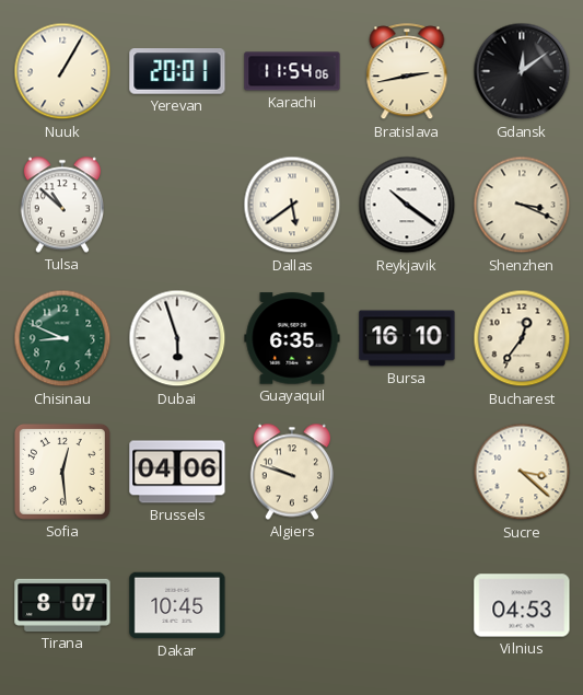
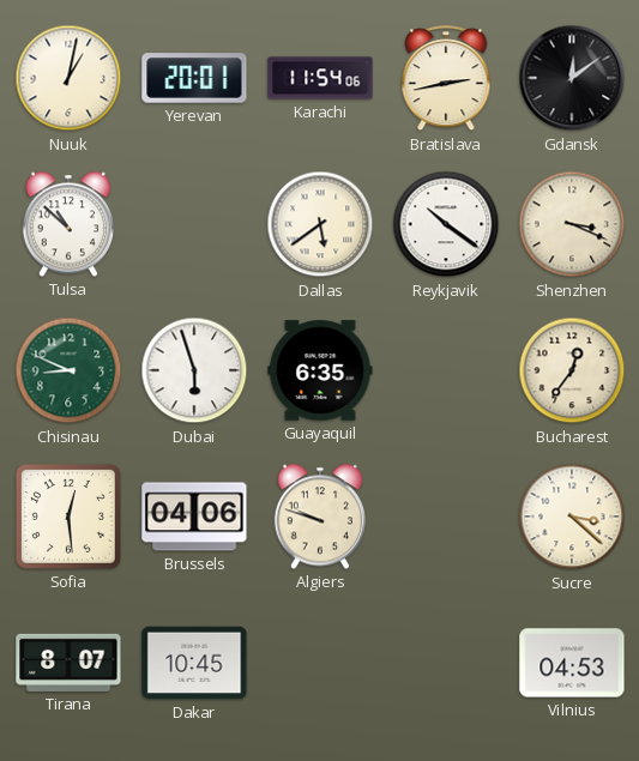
Nuuk: 1:05 -> 1:02
Bursa: 16:10 -> none
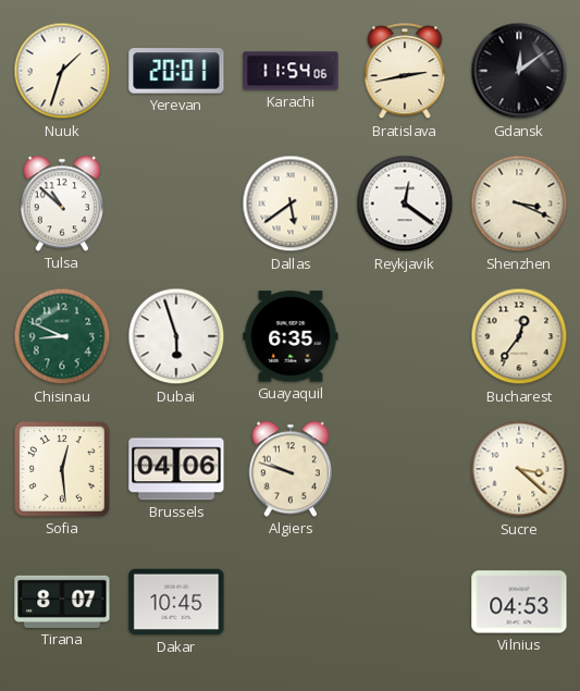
Nuuk: 1:02 -> 1:33
Reykjavik: 10:21 -> 12:21
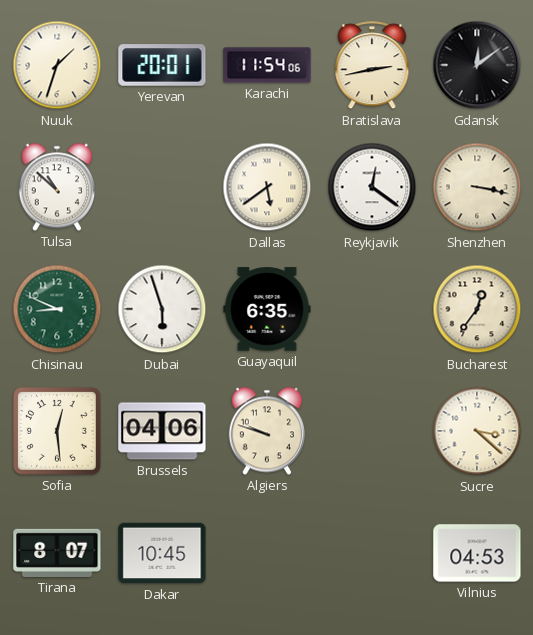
Shenzhen: 3:19 -> 3:17
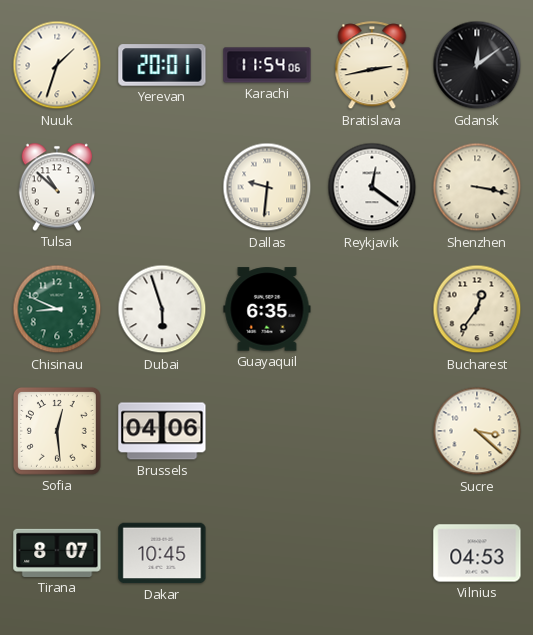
Dallas: 5:39 -> 9:31
Algiers: 9:48 -> none
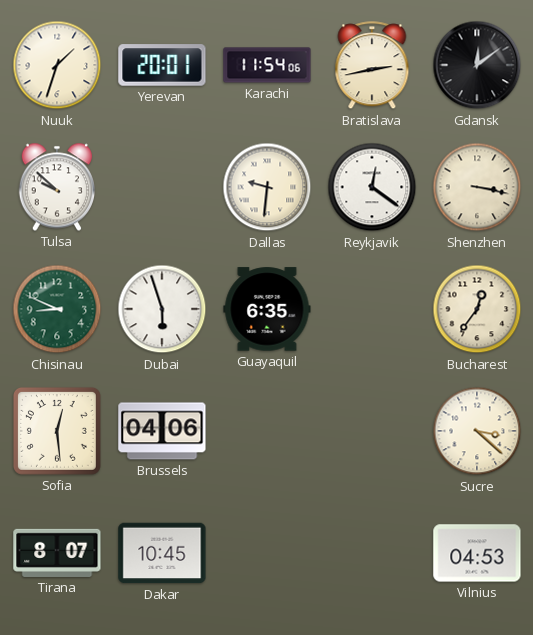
Tulsa: 10:52 -> 9:52
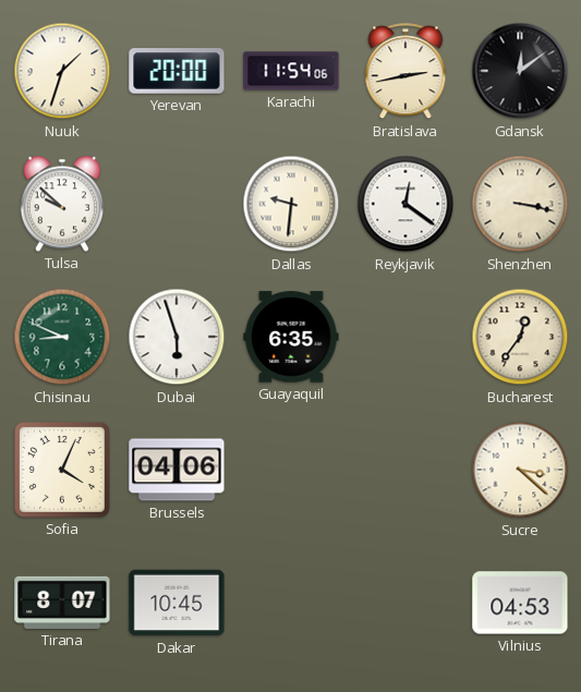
Yerevan: 20:01 -> 20:00
Sofia: 12:29 -> 4:04
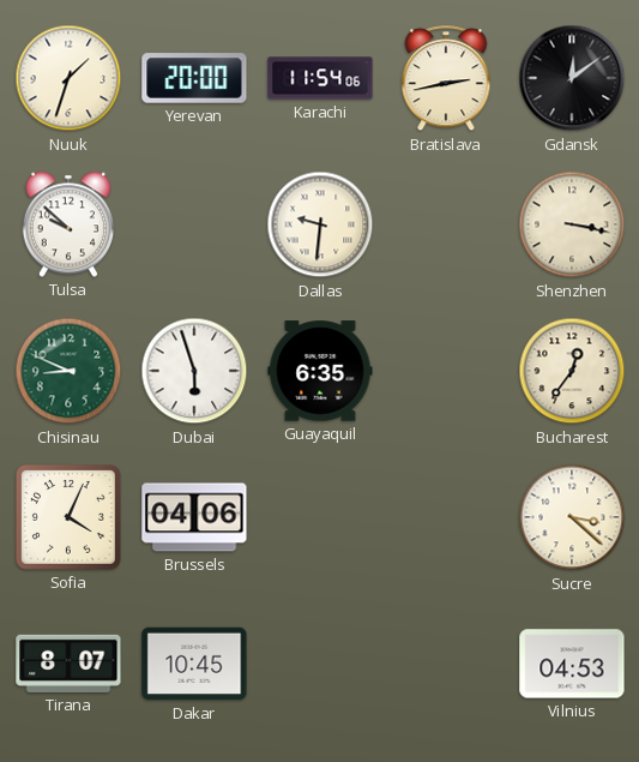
Reykjavik: 12:21 -> none
